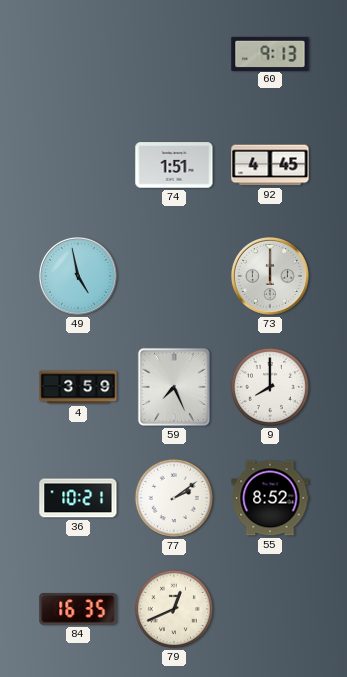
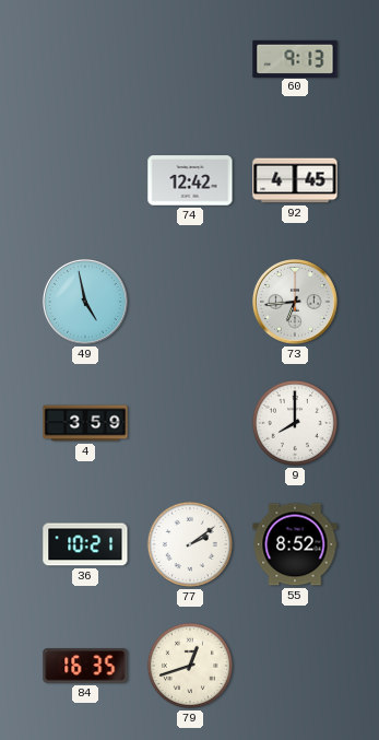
74: 1:51 -> 12:42
73: 12:00 -> 6:44
59: 7:26 -> none
79: 12:41 -> 12:42
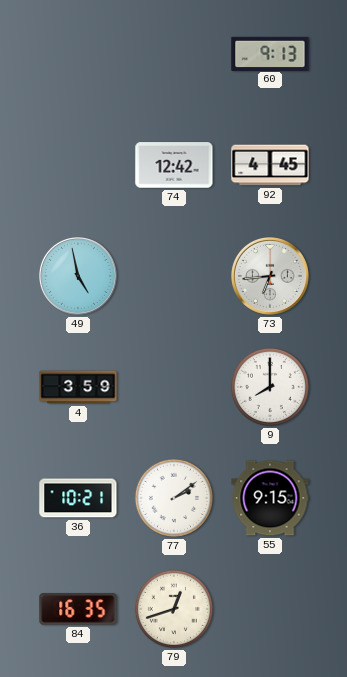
55: 8:52 -> 9:15
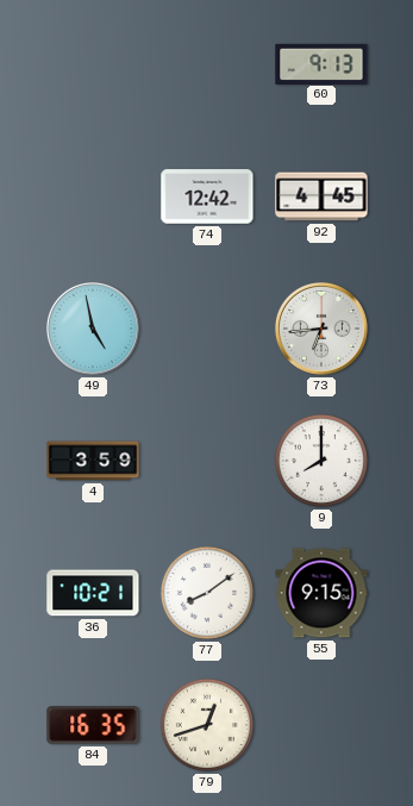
77: 2:09 -> 8:09
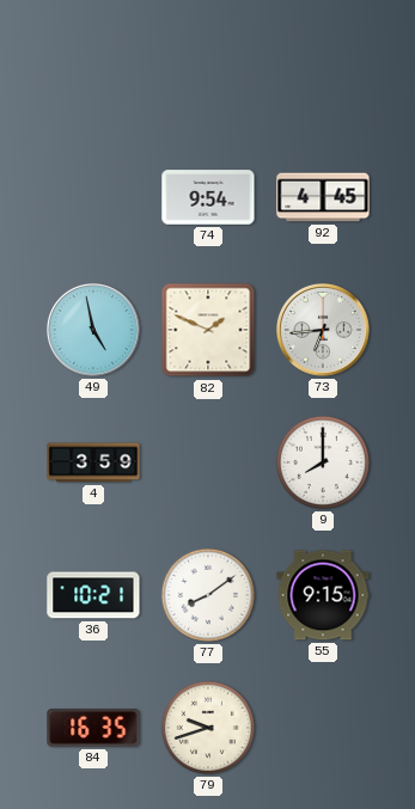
60: 9:13 -> none
74: 12:42 -> 9:54
82: none -> 1:49
79: 12:42 -> 9:42
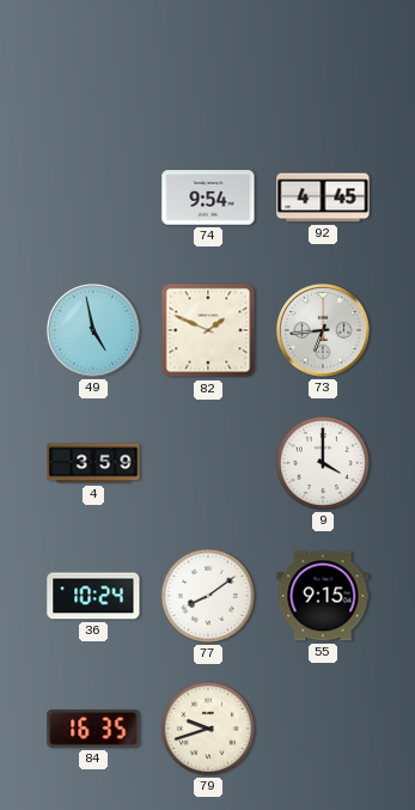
9: 8:00 -> 4:00
36: 10:21 -> 10:24
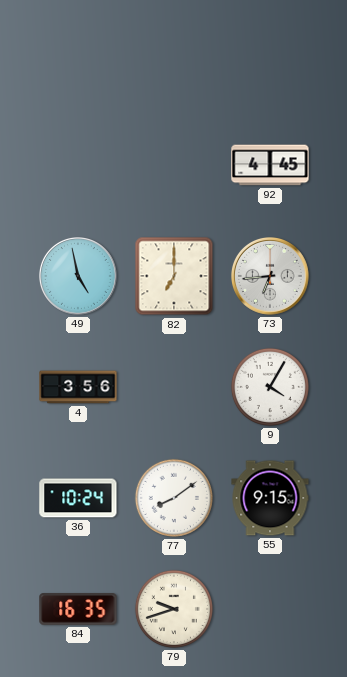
74: 9:54 -> none
82: 1:49 -> 7:00
4: 3:59 -> 3:56
9: 4:00 -> 4:05
